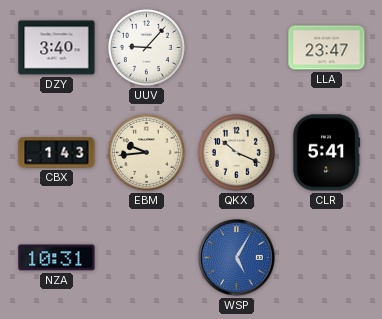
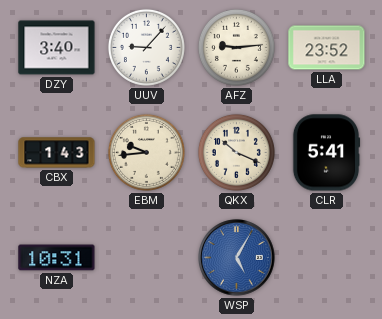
AFZ: none -> 9:14
LLA: 23:47 -> 23:52
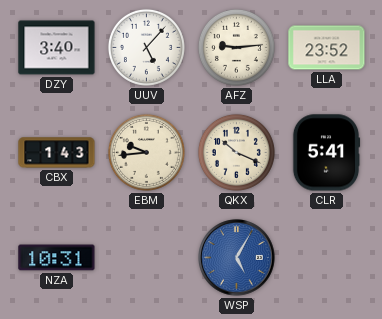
UUV: 9:07 -> 5:07
